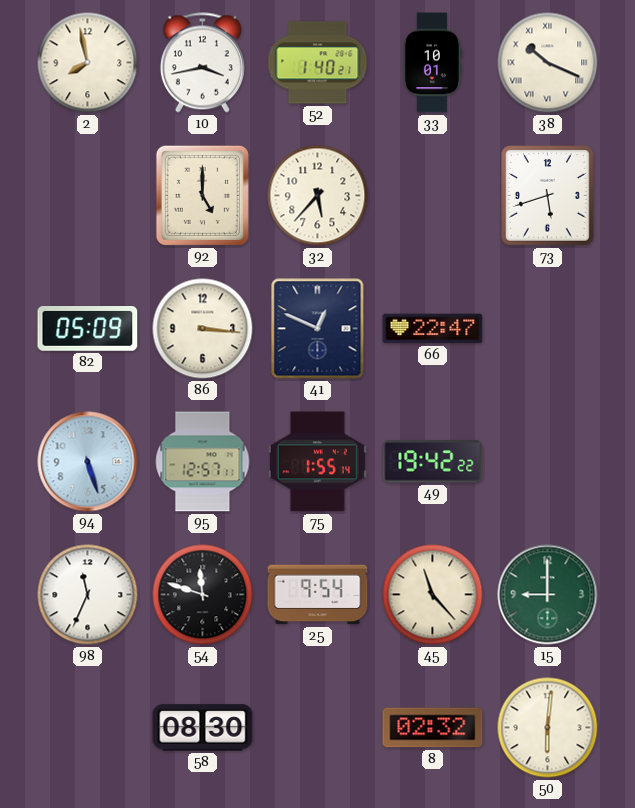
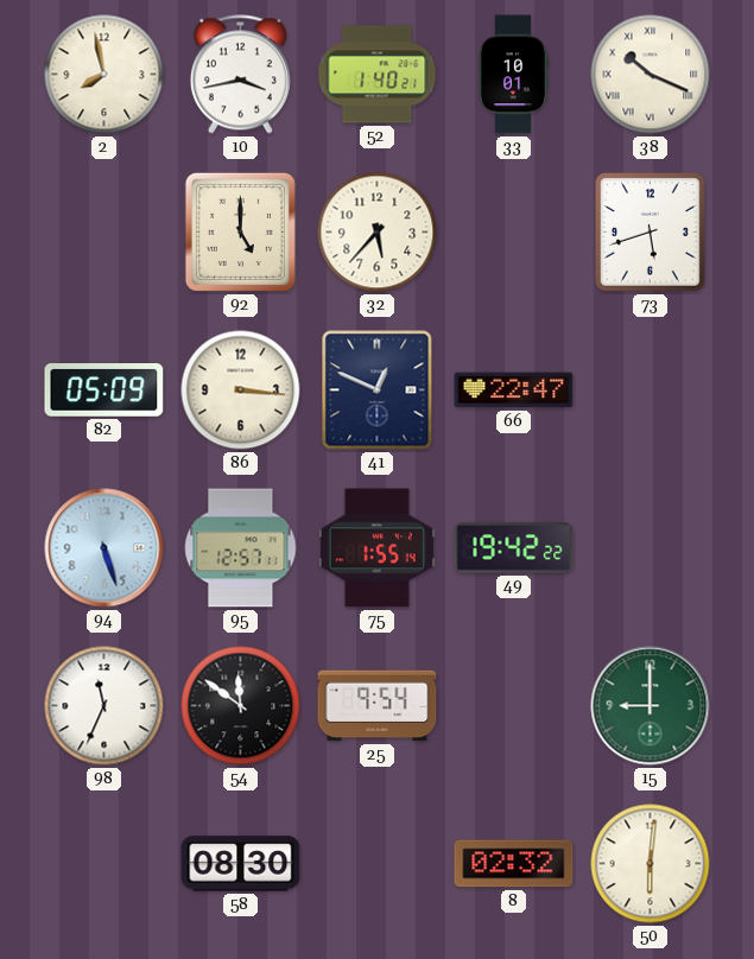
54: 11:48 -> 11:51
45: 11:23 -> none
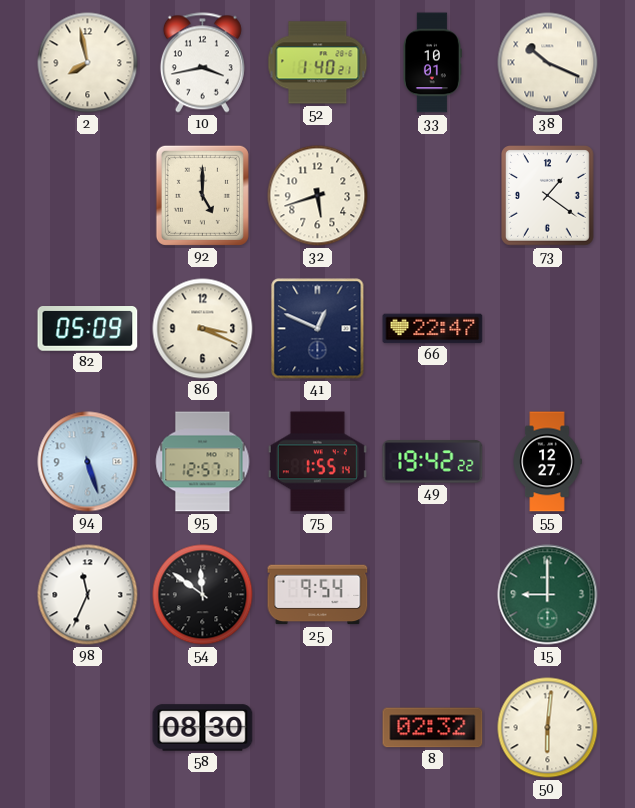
32: 5:37 -> 5:42
73: 5:42 -> 1:21
86: 3:16 -> 3:19
55: none -> 12:27
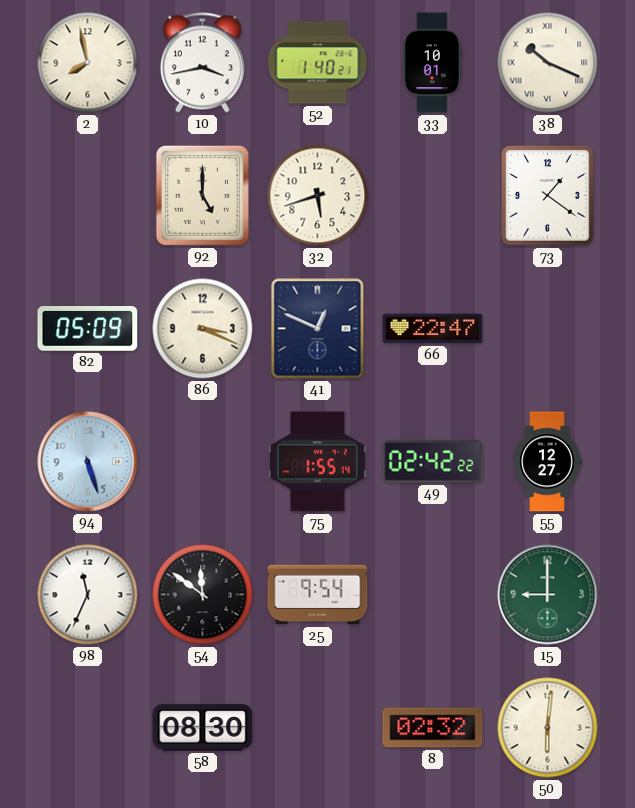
95: 12:57 -> none
49: 19:42 -> 02:42
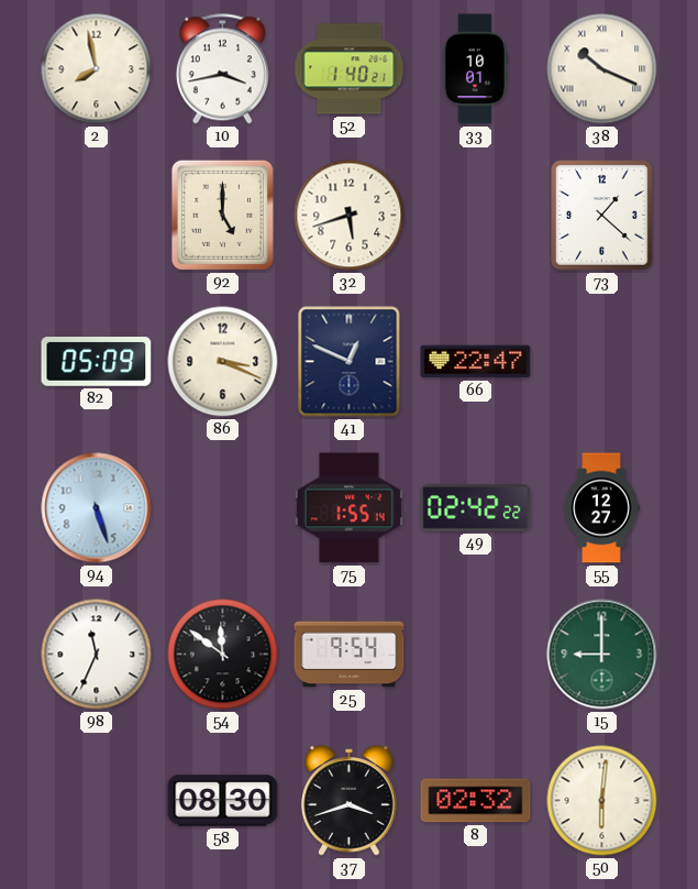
73: 1:21 -> 1:22
37: none -> 3:42
